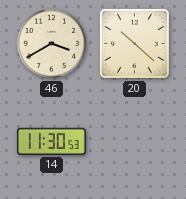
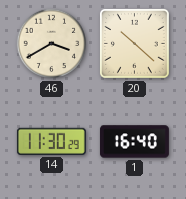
14: 11:30:53 -> 11:30:29
1: none -> 16:40
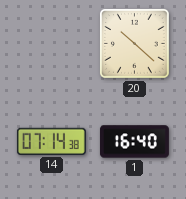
46: 3:40 -> none
14: 11:30 -> 07:14
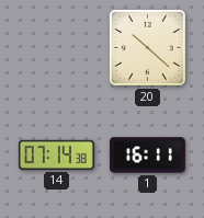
1: 16:40 -> 16:11
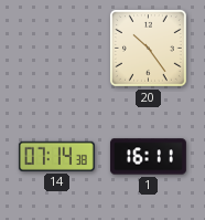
20: 10:22 -> 10:24
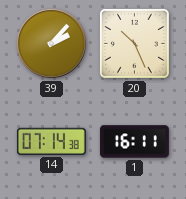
39: none -> 2:07
20: 10:24 -> 10:26
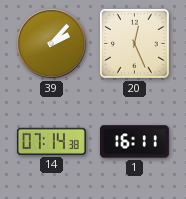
20: 10:26 -> 12:26
